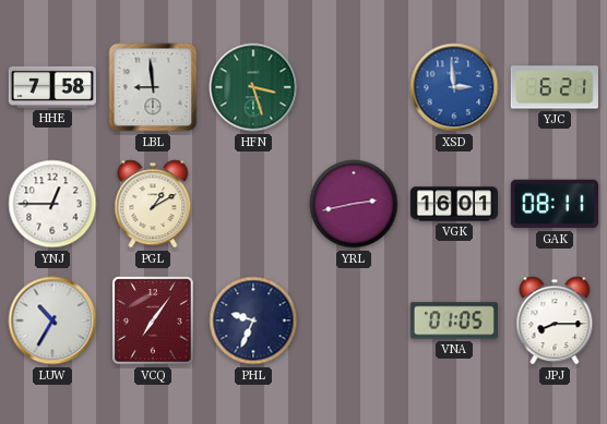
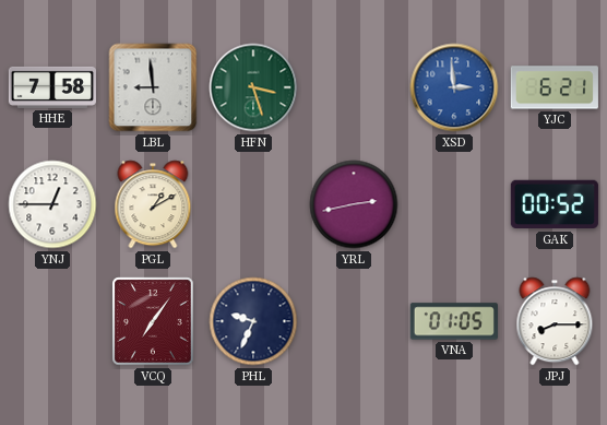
VGK: 16:01 -> none
GAK: 08:11 -> 00:52
LUW: 10:35 -> none
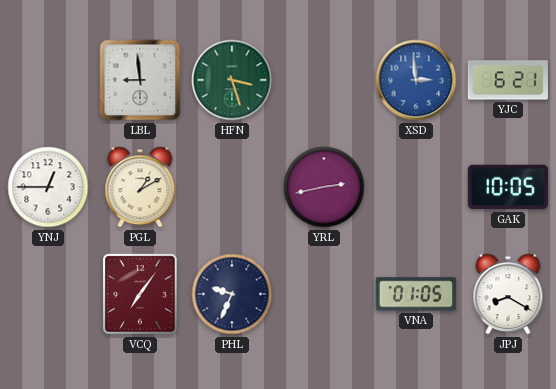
HHE: 7:58 -> none
GAK: 00:52 -> 10:05
JPJ: 8:15 -> 8:20
